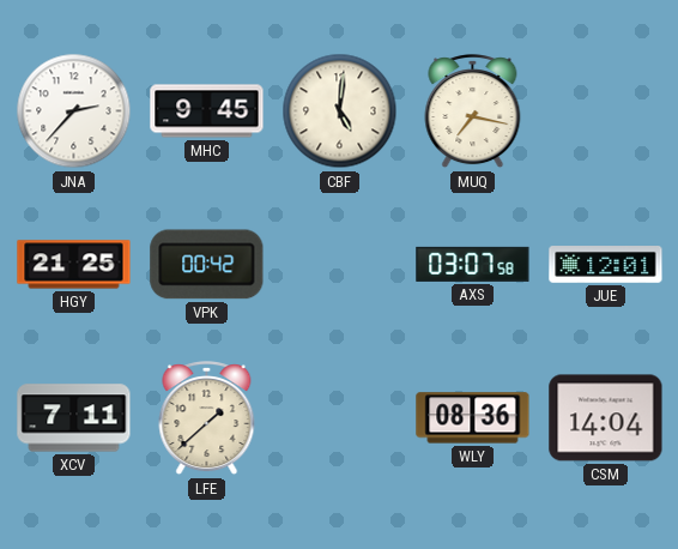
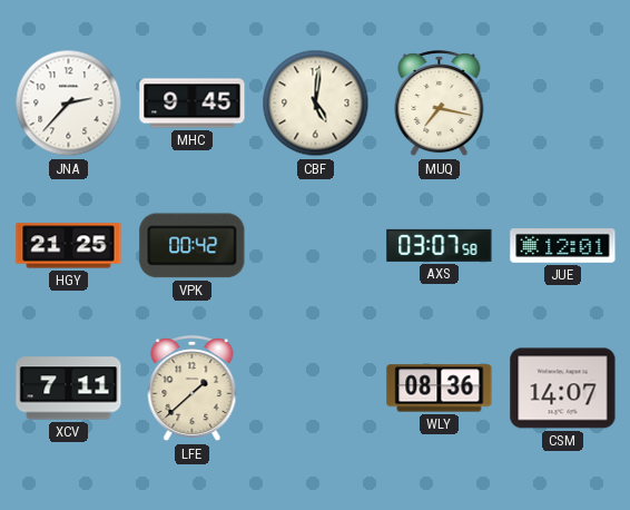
CSM: 14:04 -> 14:07
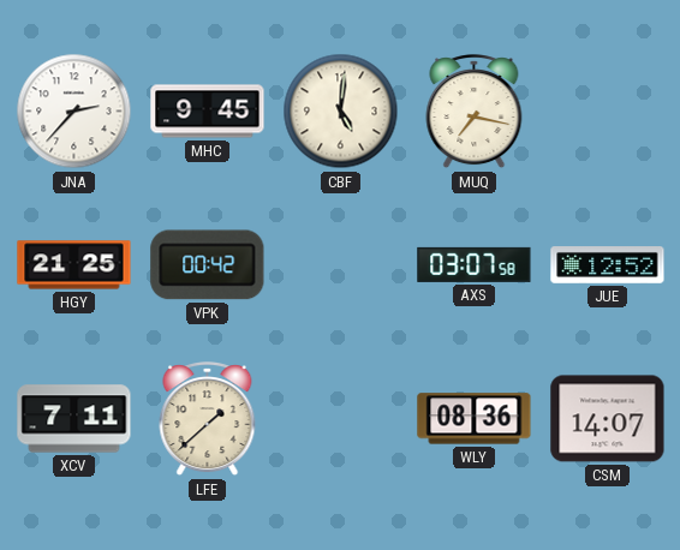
JUE: 12:01 -> 12:52
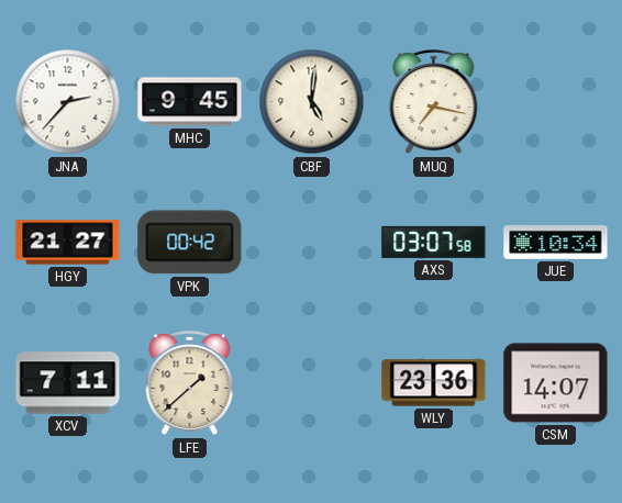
HGY: 21:25 -> 21:27
JUE: 12:52 -> 10:34
WLY: 08:36 -> 23:36
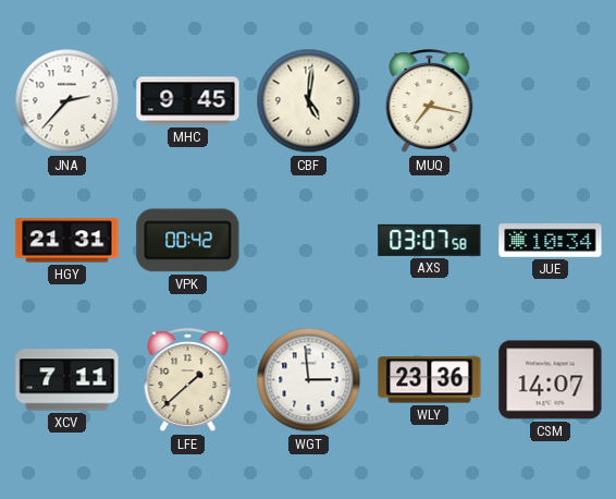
HGY: 21:27 -> 21:31
WGT: none -> 2:59
